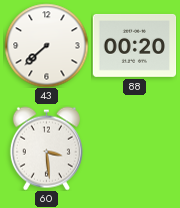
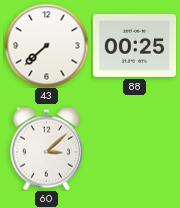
88: 00:20 -> 00:25
60: 3:29 -> 3:08
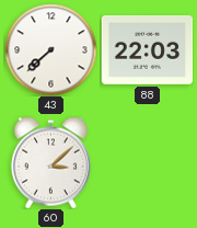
88: 00:25 -> 22:03
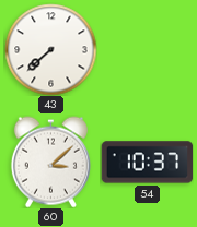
88: 22:03 -> none
54: none -> 10:37
